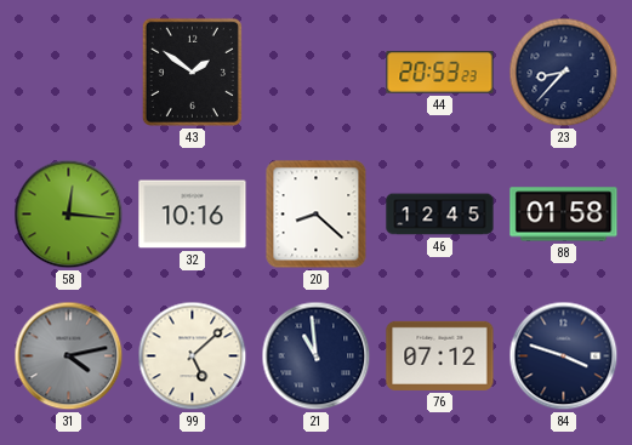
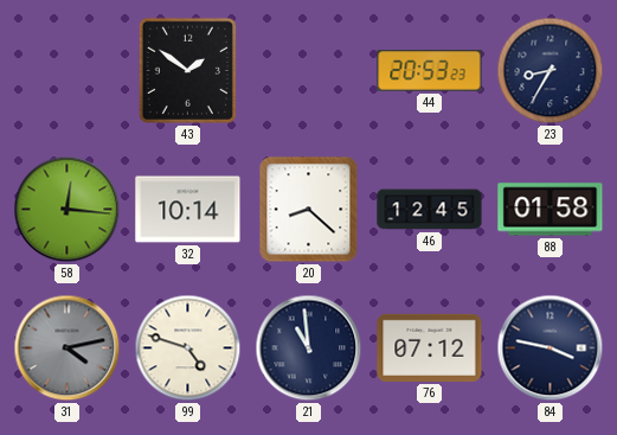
23: 8:37 -> 8:35
32: 10:16 -> 10:14
99: 5:08 -> 4:48
84: 3:48 -> 3:47
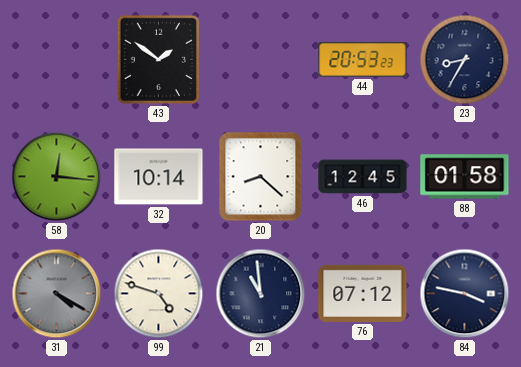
31: 4:13 -> 4:20
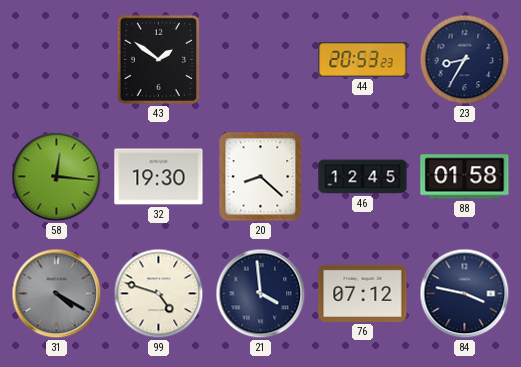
32: 10:14 -> 19:30
21: 10:59 -> 3:59
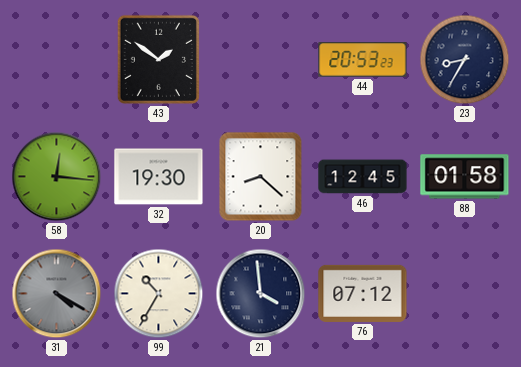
99: 4:48 -> 10:35
84: 3:47 -> none
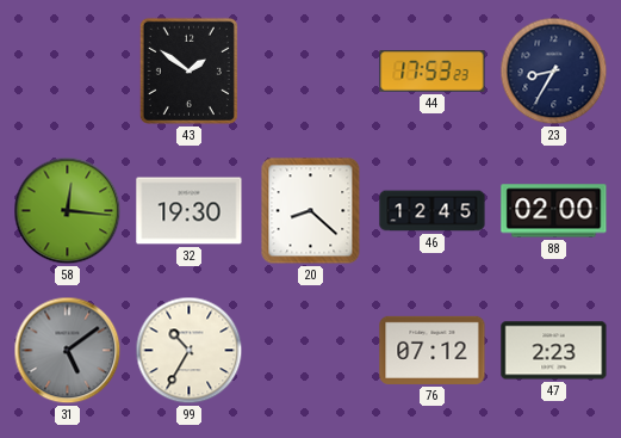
44: 20:53 -> 17:53
88: 01:58 -> 02:00
31: 4:20 -> 5:09
21: 3:59 -> none
47: none -> 2:23
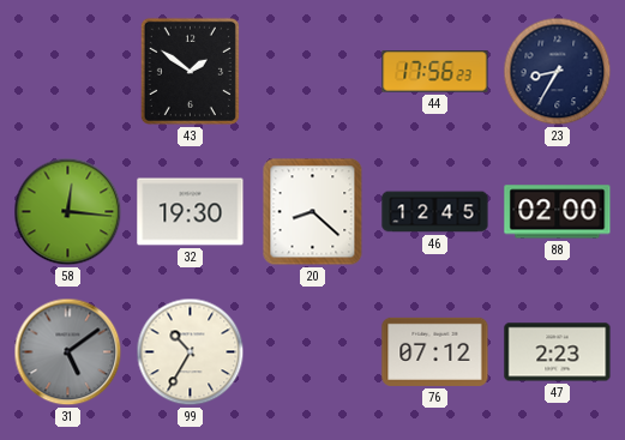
44: 17:53 -> 17:56
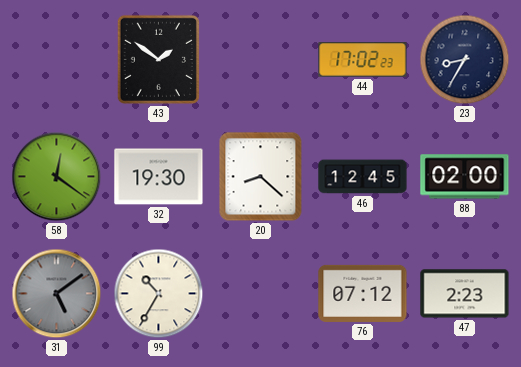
44: 17:56 -> 17:02
58: 12:16 -> 12:21
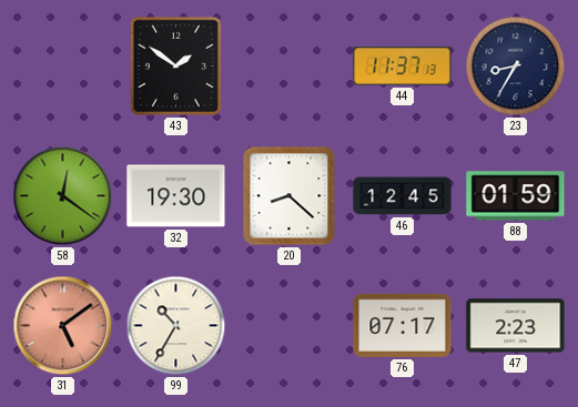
44: 17:02 -> 11:37
88: 02:00 -> 01:59
31 dial: grey -> salmon
76: 07:12 -> 07:17
